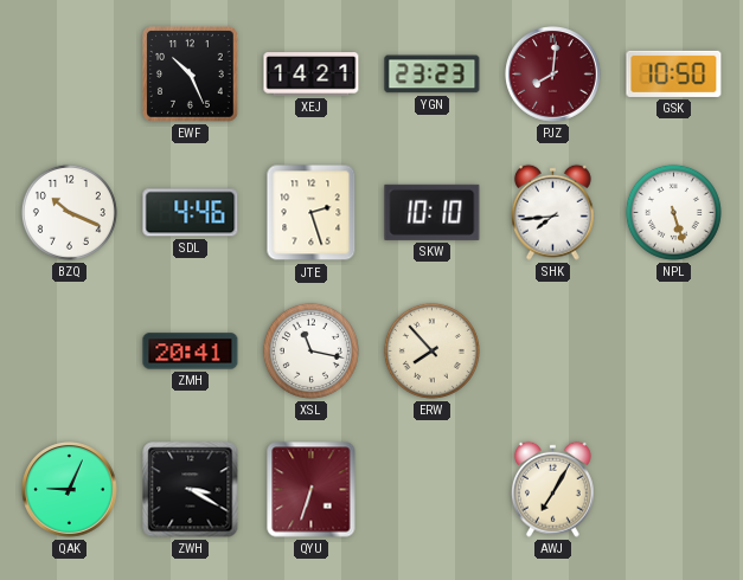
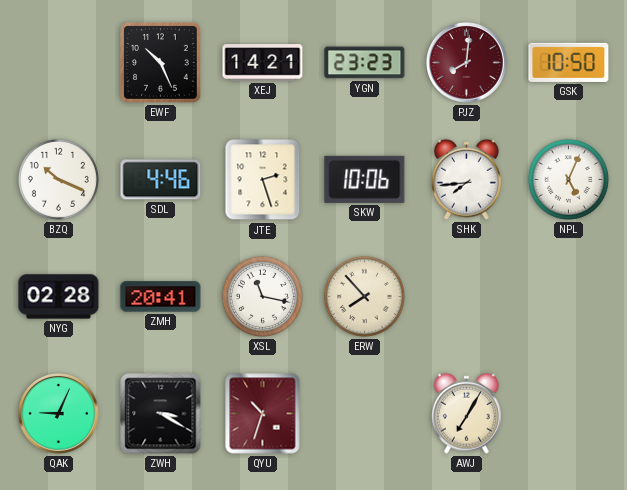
SKW: 10:10 -> 10:06
NPL: 5:27 -> 5:04
NYG: none -> 02:28
QYU: 6:33 -> 10:33
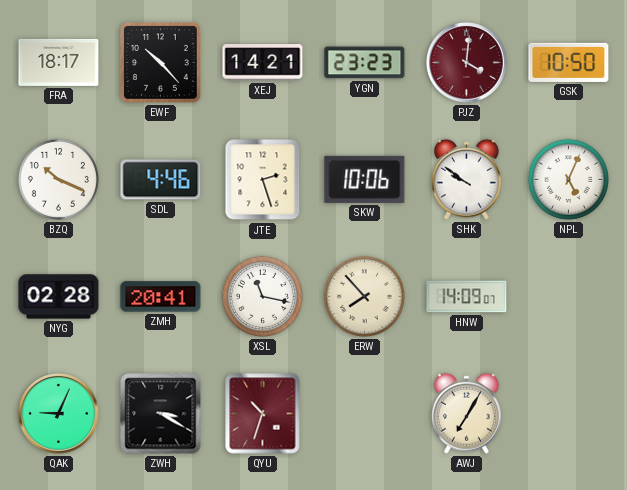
FRA: none -> 18:17
EWF: 10:26 -> 10:23
PJZ: 8:01 -> 4:01
SHK: 7:44 -> 9:51
HNW: none -> 14:09
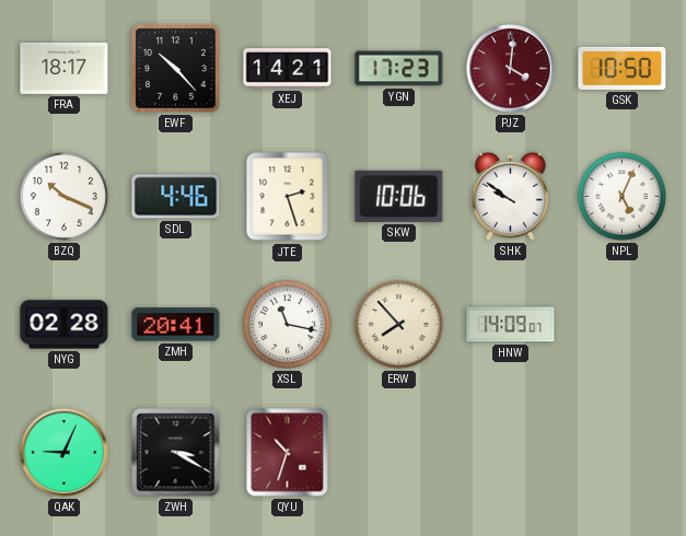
YGN: 23:23 -> 17:23
AWJ: 7:05 -> none
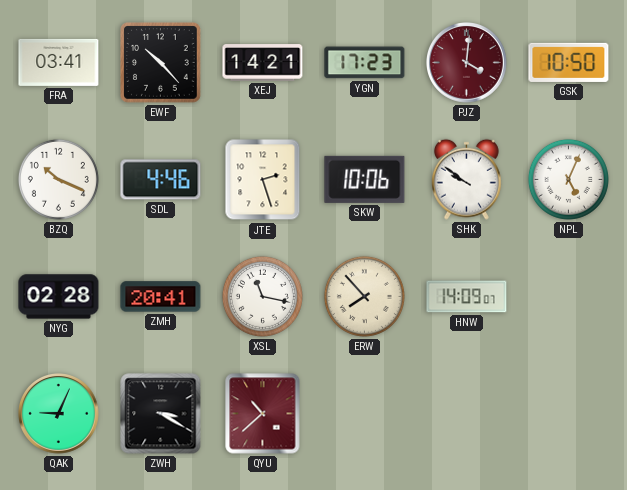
FRA: 18:17 -> 03:41
QYU: 10:33 -> 10:38
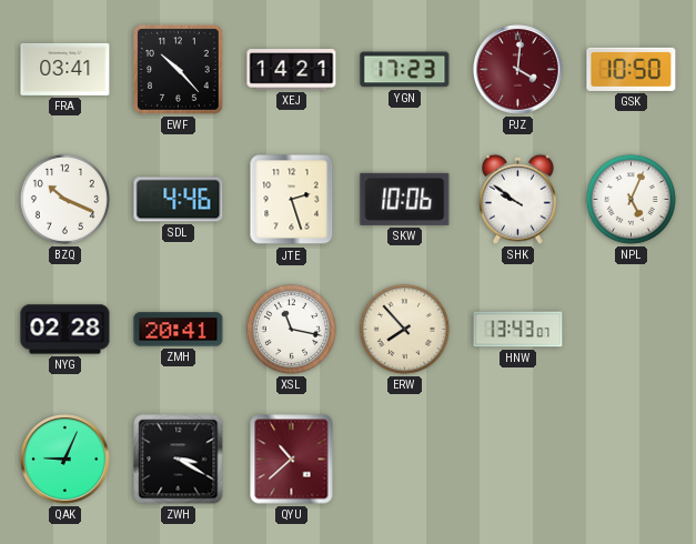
HNW: 14:09 -> 13:43
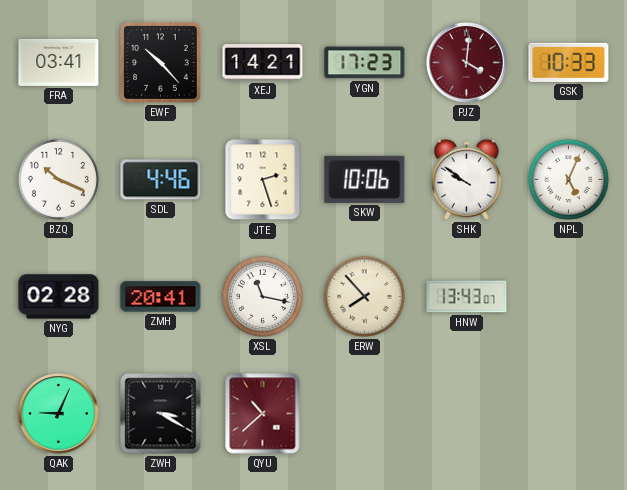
GSK: 10:50 -> 10:33
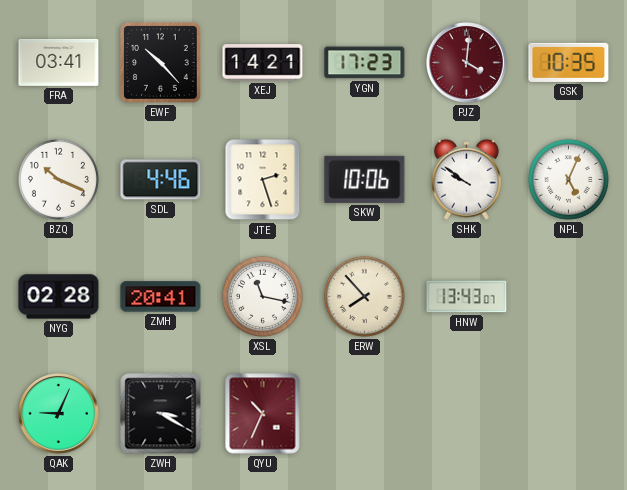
GSK: 10:33 -> 10:35
QYU: 10:38 -> 10:34
